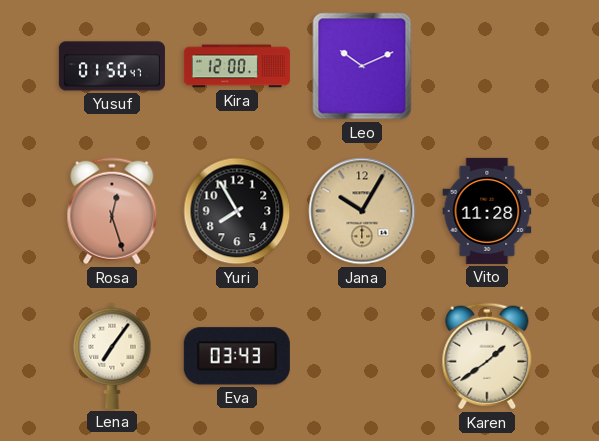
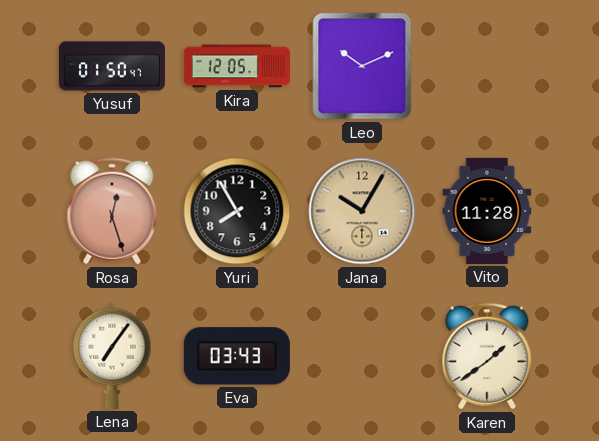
Kira: 12:00 -> 12:05
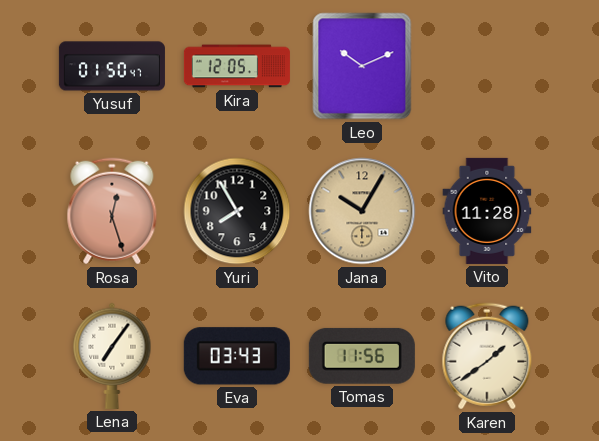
Tomas: none -> 11:56
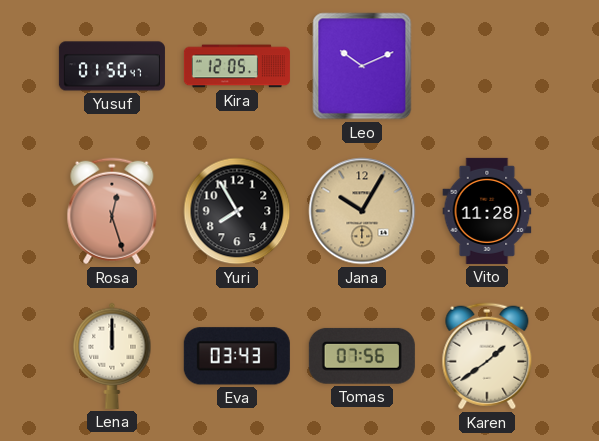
Lena: 7:06 -> 12:00
Tomas: 11:56 -> 07:56
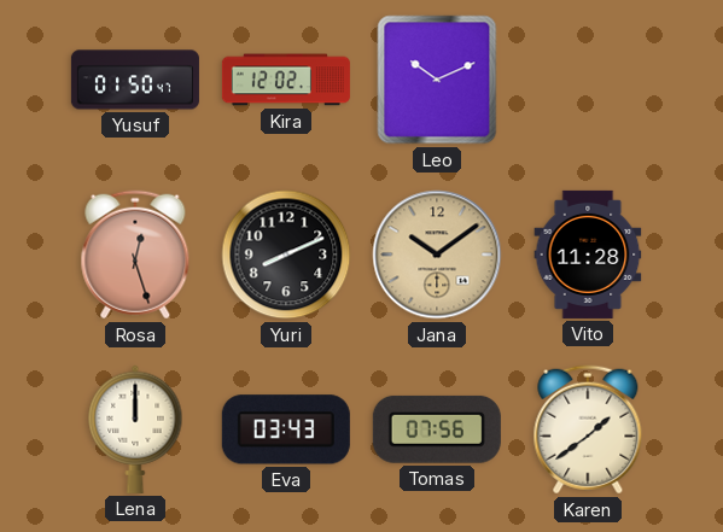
Kira: 12:05 -> 12:02
Yuri: 7:55 -> 8:11
Jana: 10:05 -> 10:09
